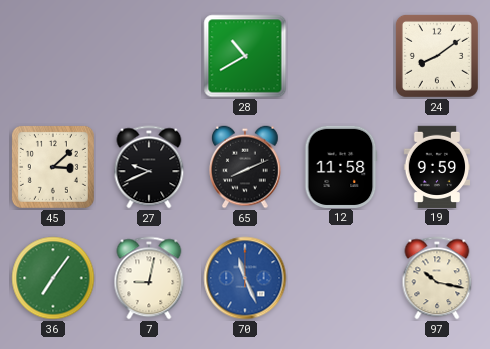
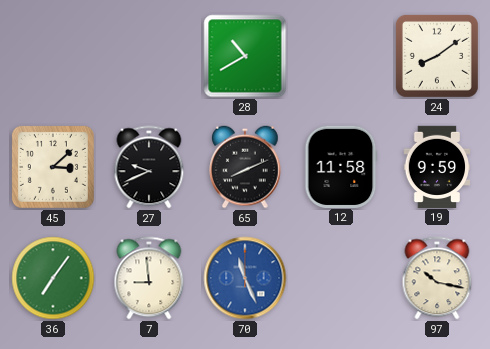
7: 9:02 -> 8:59
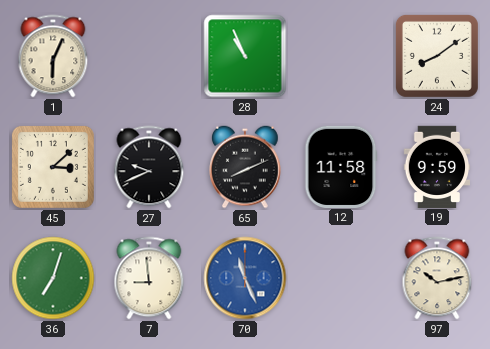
1: none -> 6:04
28: 10:40 -> 10:56
36: 7:06 -> 7:03
97: 10:17 -> 10:13
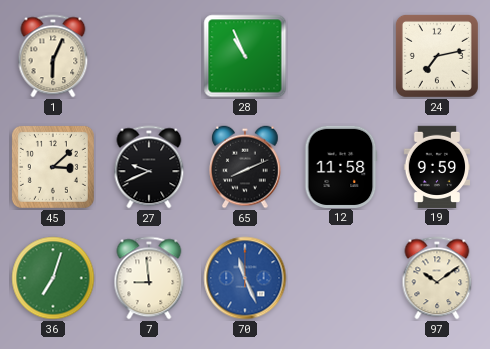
24: 8:09 -> 7:13
97: 10:13 -> 10:09
